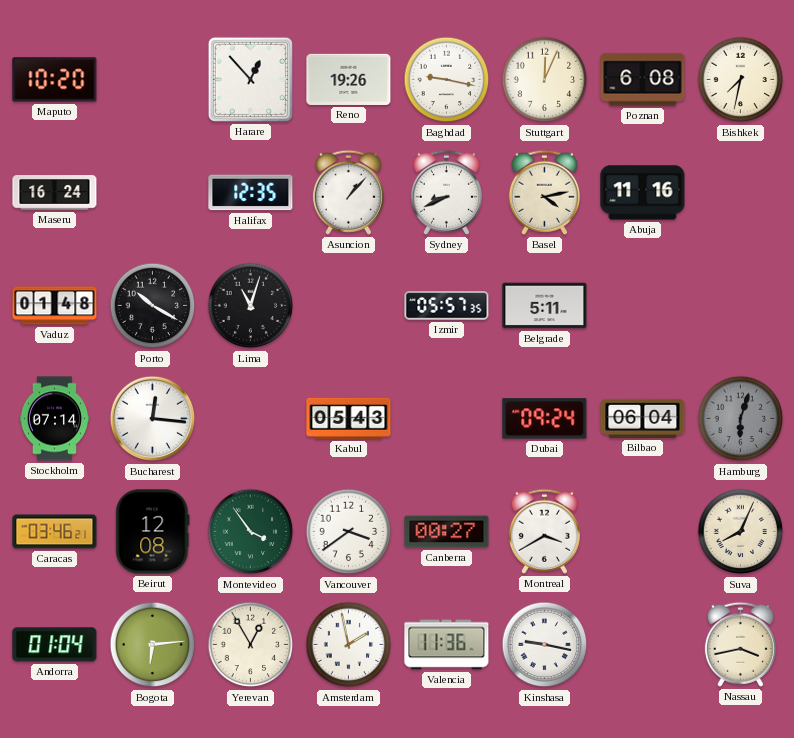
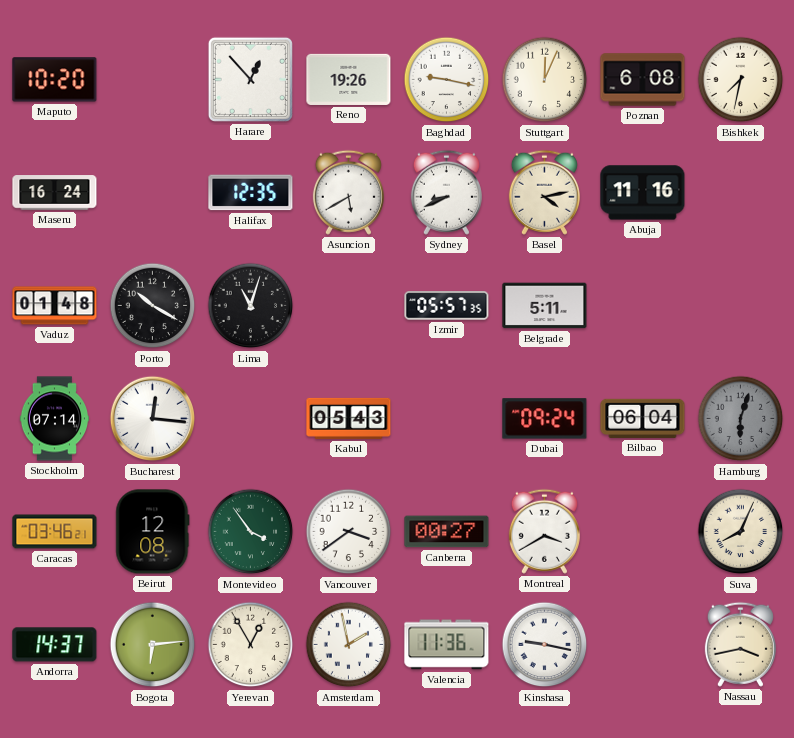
Asuncion: 1:07 -> 5:40
Andorra: 01:04 -> 14:37
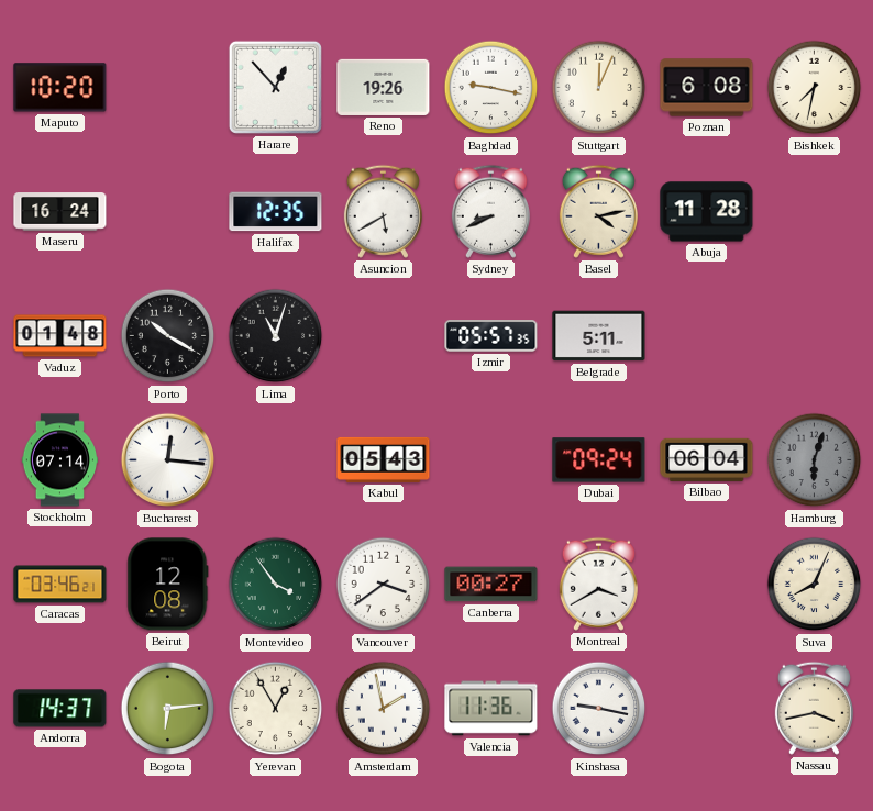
Abuja: 11:16 -> 11:28
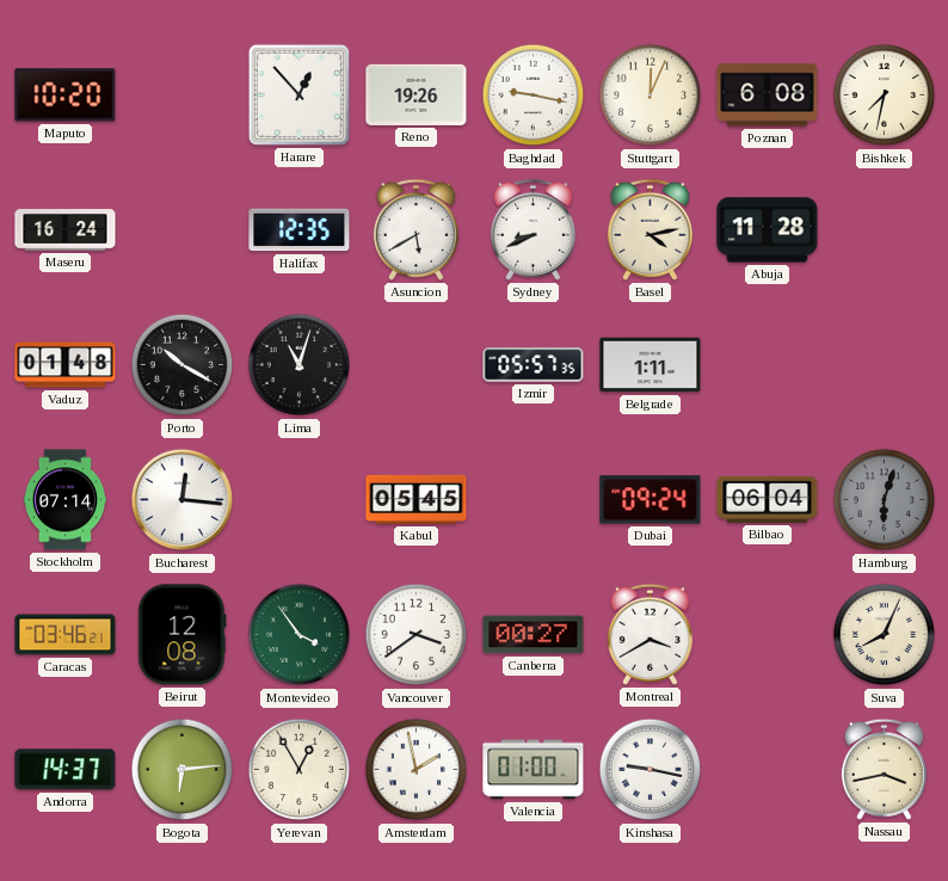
Belgrade: 5:11 -> 1:11
Kabul: 05:43 -> 05:45
Valencia: 11:36 -> 01:00
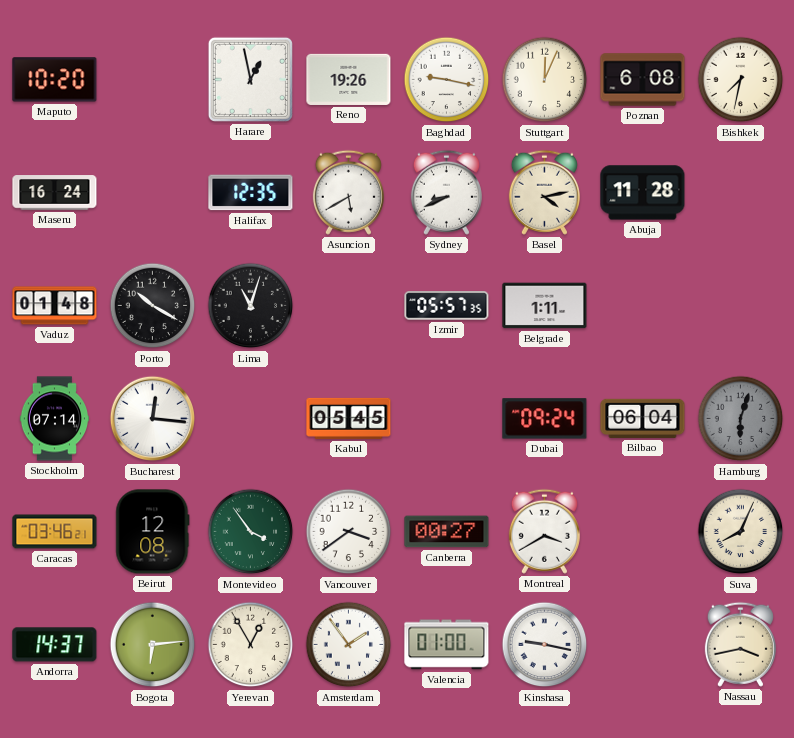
Harare: 12:53 -> 12:58
Amsterdam: 1:58 -> 1:54
